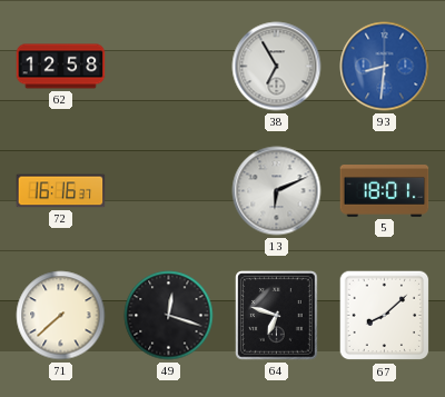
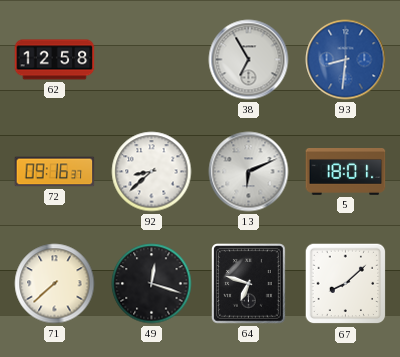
72: 16:16 -> 09:16
92: none -> 8:38
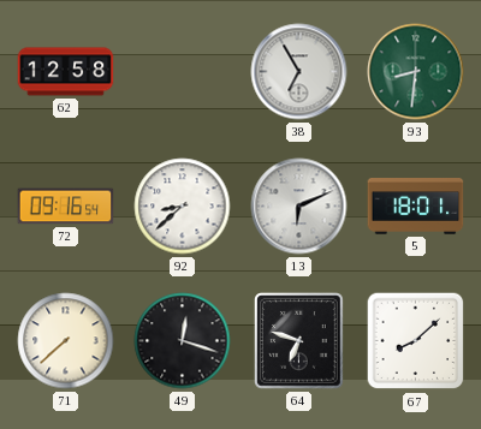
93 dial: blue -> green
72: 09:16:37 -> 09:16:54
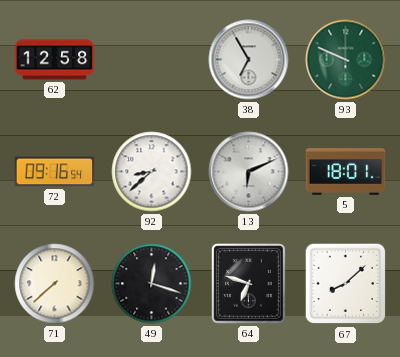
93: 8:31 -> 9:49
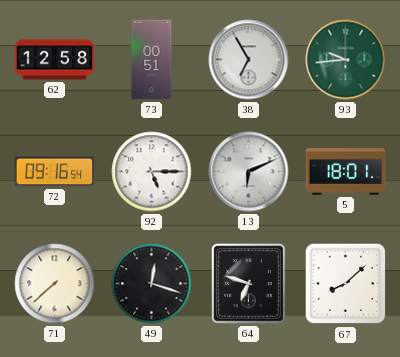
73: none -> 00:51
93: 9:49 -> 9:44
92: 8:38 -> 5:15
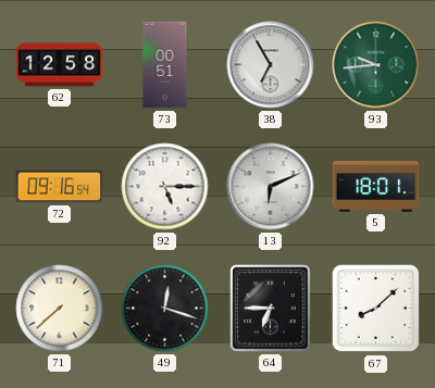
64: 6:48 -> 6:45
